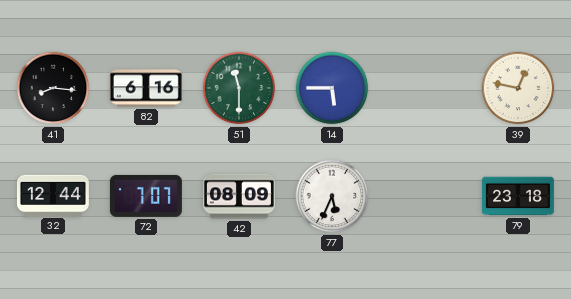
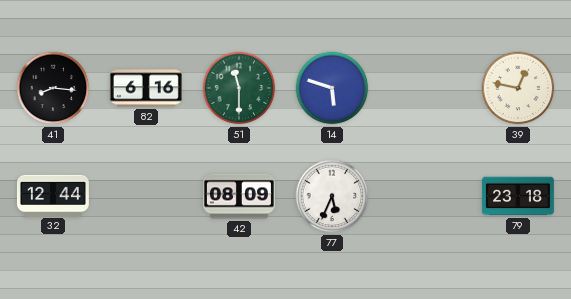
14: 5:45 -> 5:48
72: 7:07 -> none
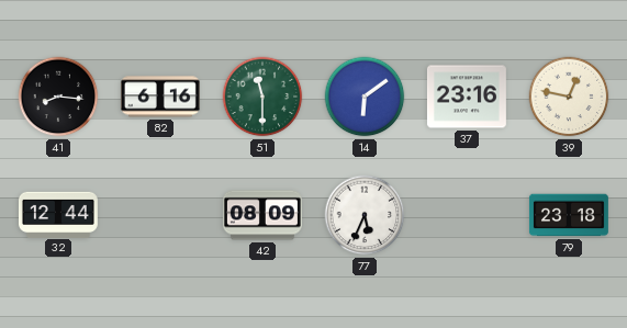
14: 5:48 -> 6:09
37: none -> 23:16
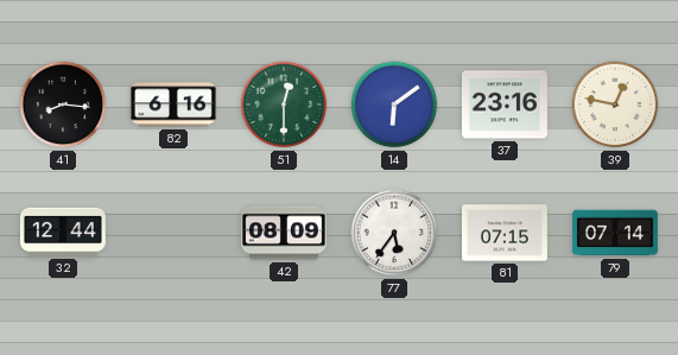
51: 11:30 -> 12:30
77: 5:34 -> 5:36
81: none -> 07:15
79: 23:18 -> 07:14
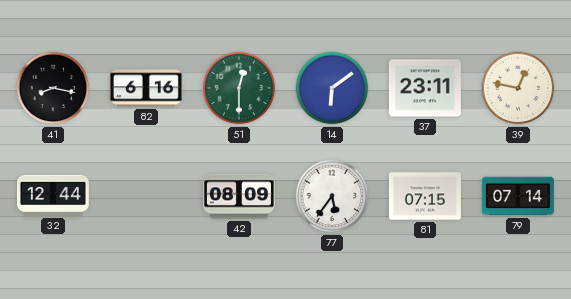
41: 8:16 -> 8:17
37: 23:16 -> 23:11
